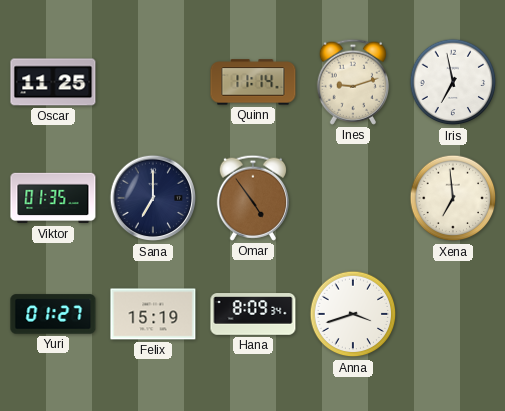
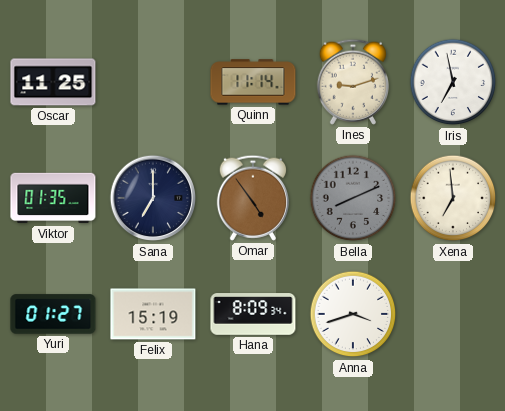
Bella: none -> 8:11
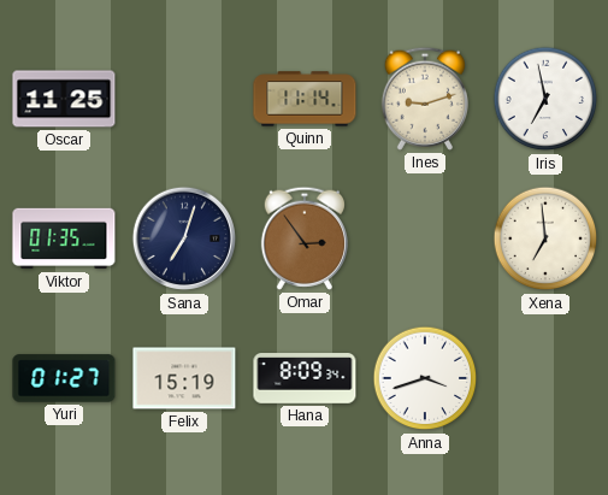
Sana: 7:00 -> 7:03
Omar: 4:54 -> 2:54
Bella: 8:11 -> none
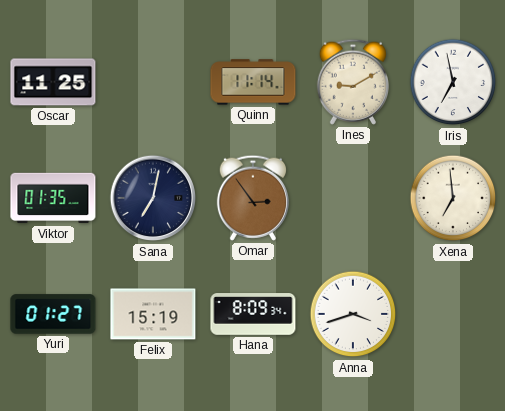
Ines: 9:12 -> 9:10
Sana: 7:03 -> 7:02
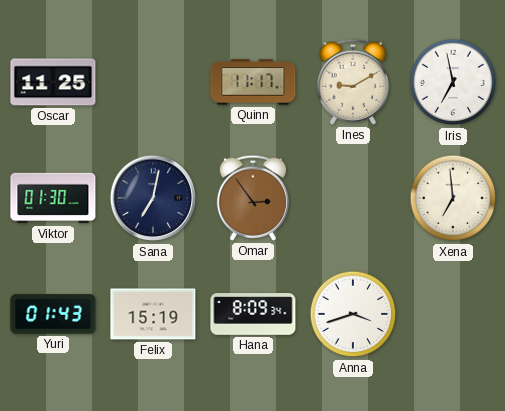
Quinn: 11:14 -> 11:17
Viktor: 01:35 -> 01:30
Yuri: 01:27 -> 01:43
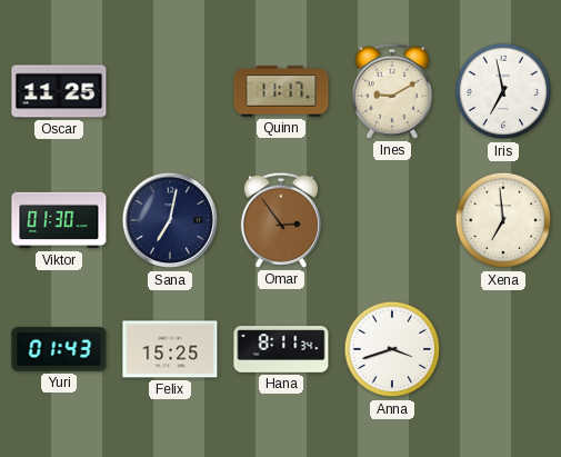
Felix: 15:19 -> 15:25
Hana: 8:09 -> 8:11
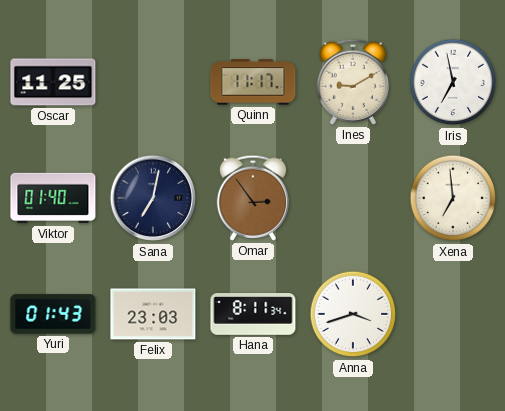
Viktor: 01:30 -> 01:40
Felix: 15:25 -> 23:03
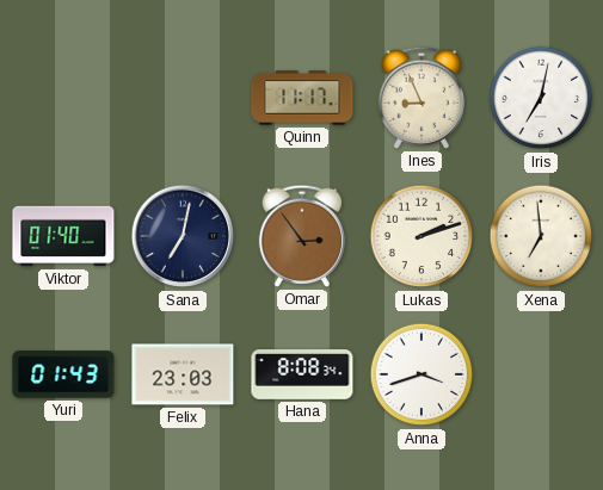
Oscar: 11:25 -> none
Ines: 9:10 -> 8:56
Iris: 6:58 -> 7:02
Lukas: none -> 2:12
Hana: 8:11 -> 8:08
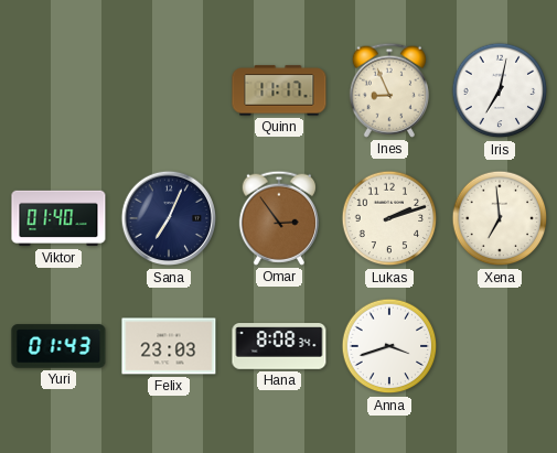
Sana: 7:02 -> 7:04
